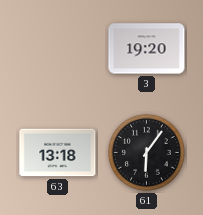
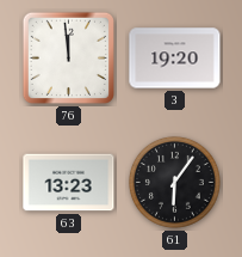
76: none -> 11:59
63: 13:18 -> 13:23
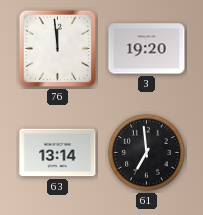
63: 13:23 -> 13:14
61: 6:06 -> 6:59
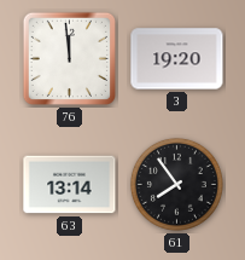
61: 6:59 -> 7:54
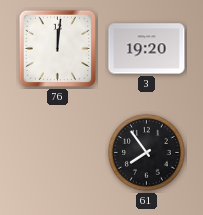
76: 11:59 -> 12:01
63: 13:14 -> none
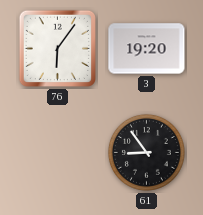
76: 12:01 -> 6:06
61: 7:54 -> 8:54
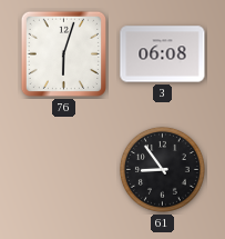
76: 6:06 -> 6:03
3: 19:20 -> 06:08
